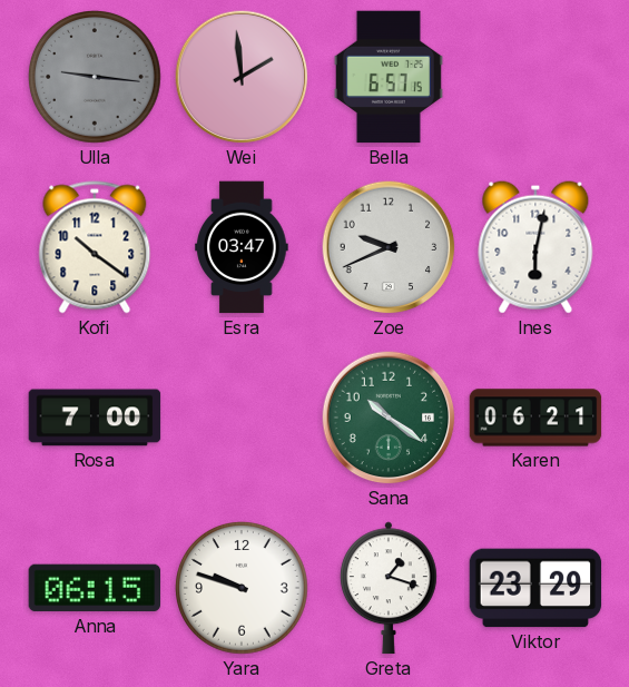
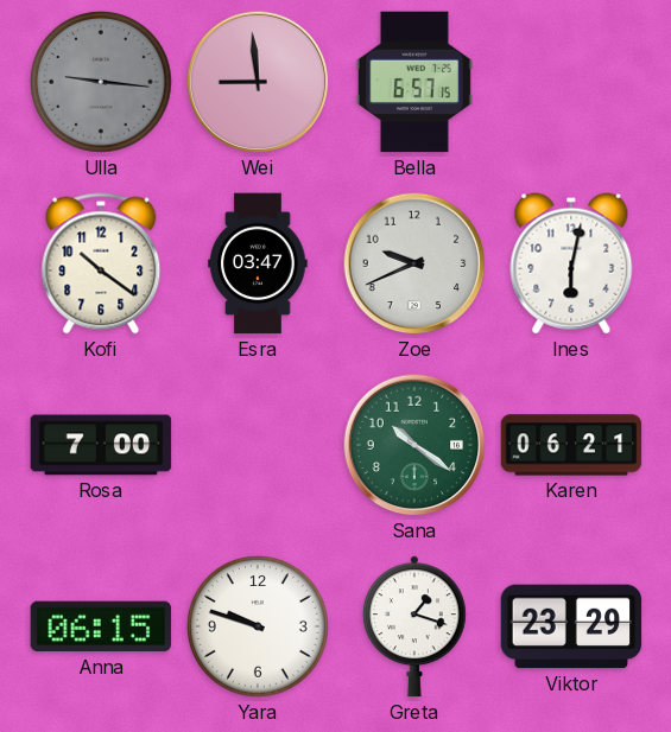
Wei: 1:59 -> 8:59
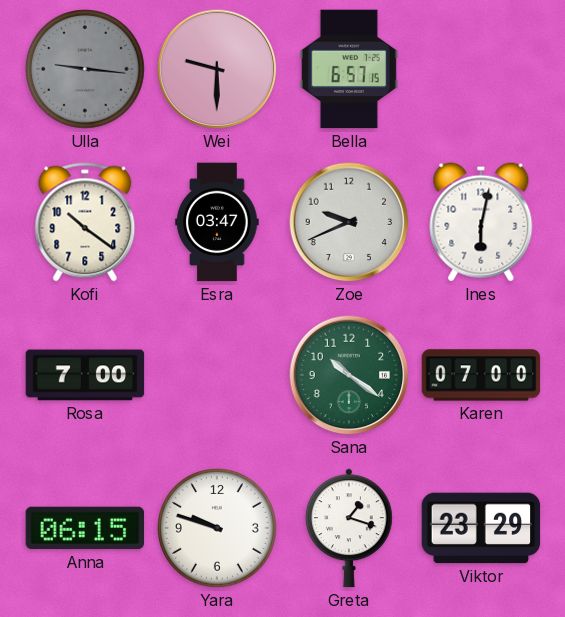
Wei: 8:59 -> 9:30
Karen: 06:21 -> 07:00
